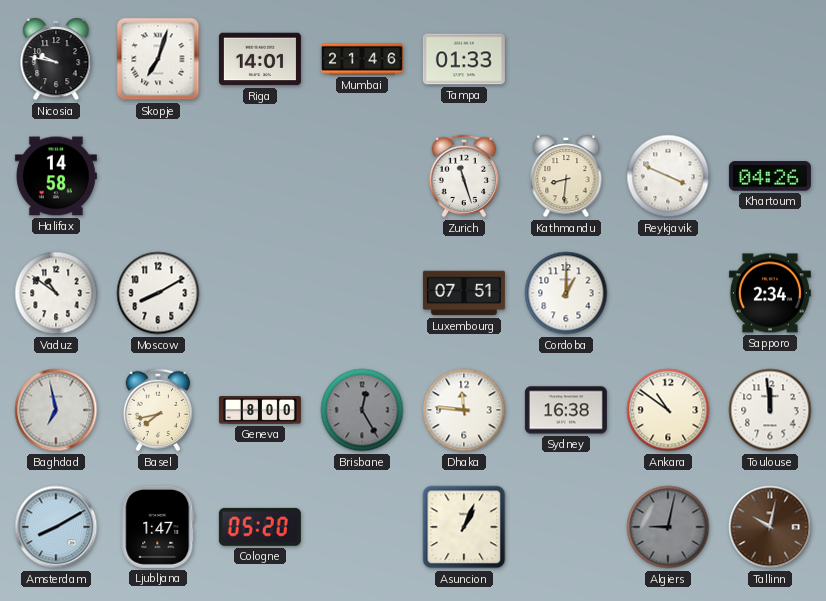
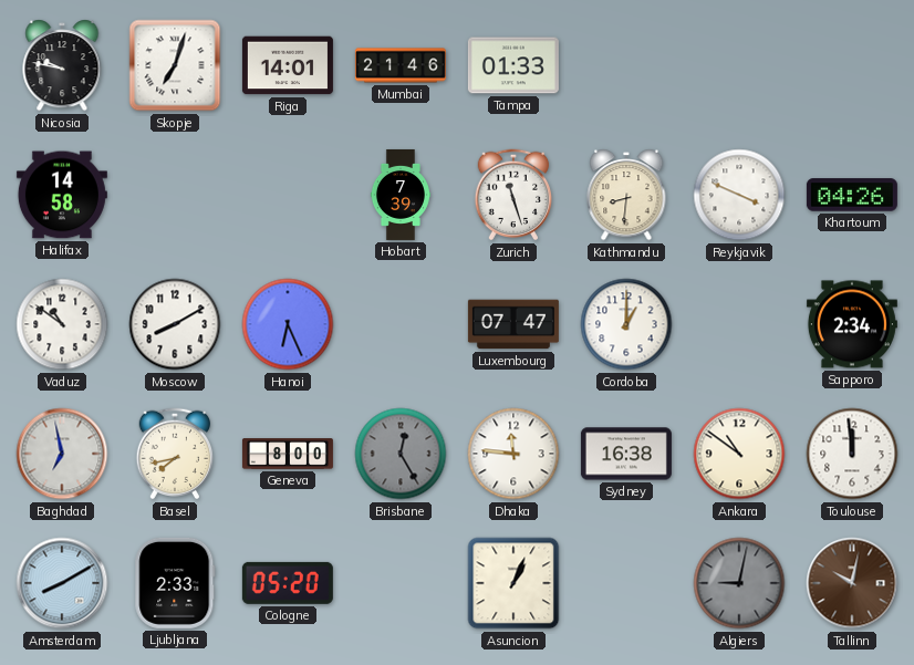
Hobart: none -> 7:39
Hanoi: none -> 6:26
Luxembourg: 07:51 -> 07:47
Ljubljana: 1:47 -> 2:33
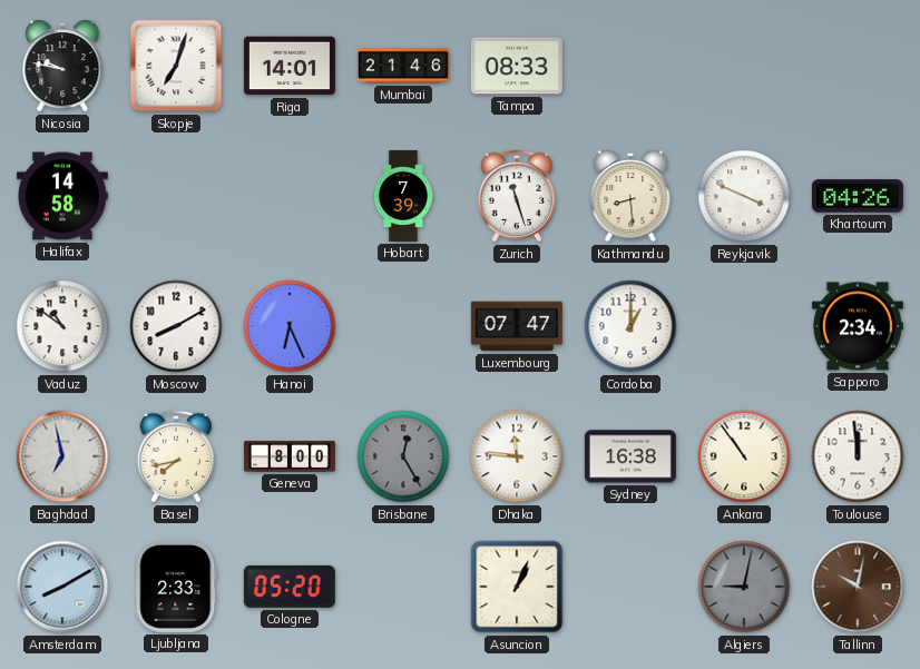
Tampa: 01:33 -> 08:33
Kathmandu: 8:31 -> 8:29
Ankara: 10:51 -> 10:54
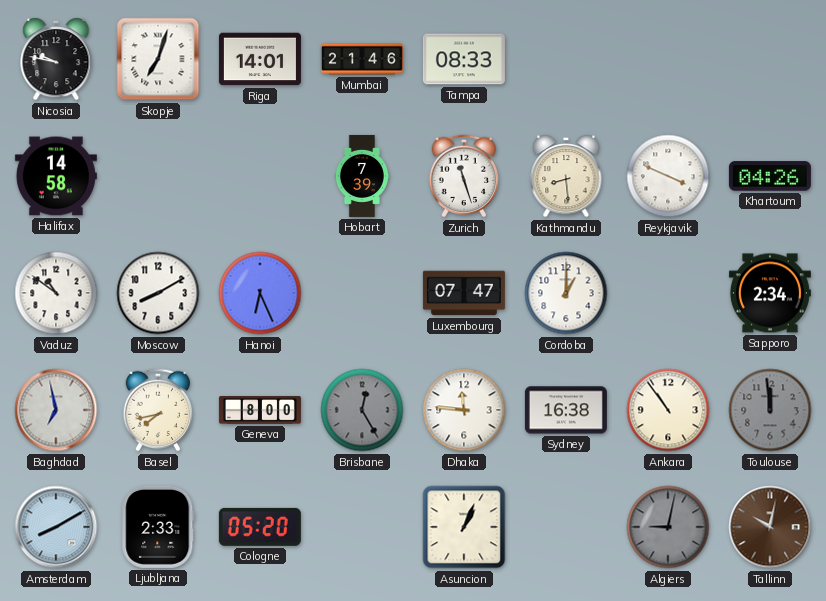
Toulouse dial: white -> grey
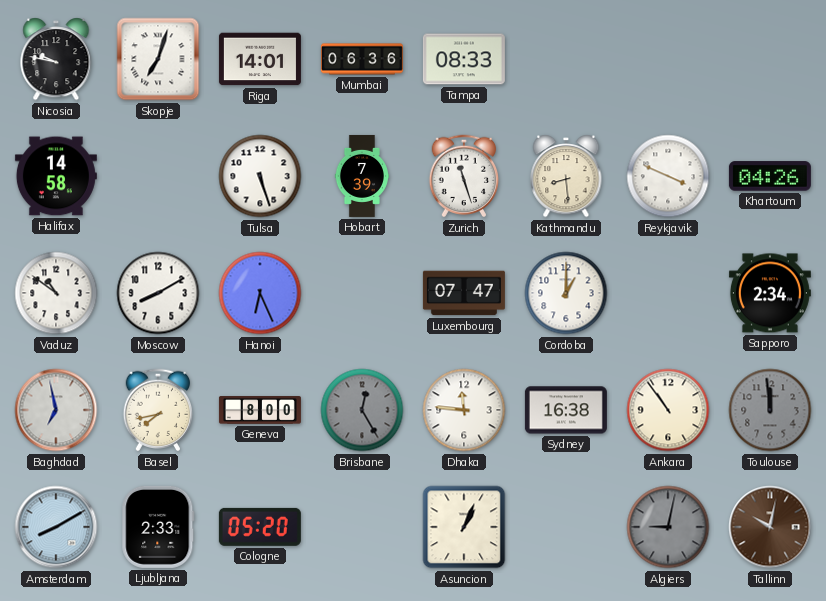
Mumbai: 21:46 -> 06:36
Tulsa: none -> 5:27
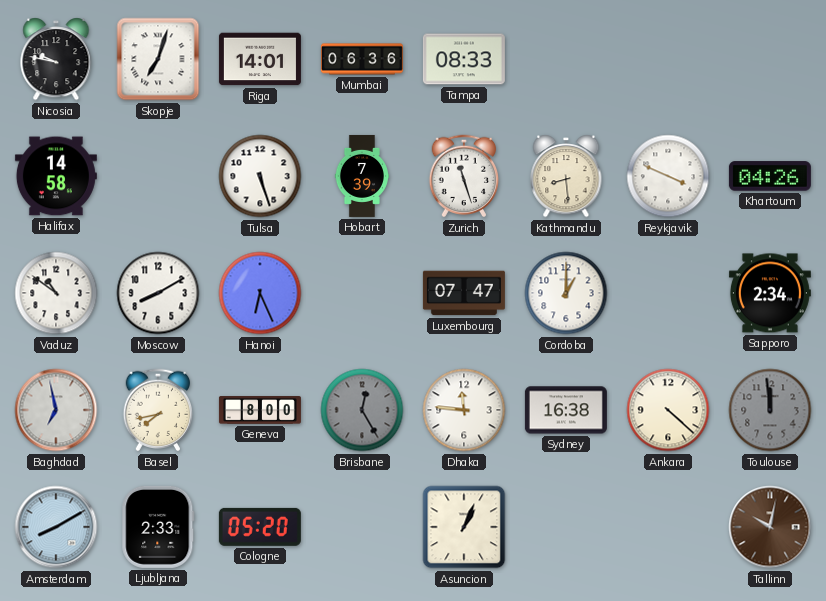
Ankara: 10:54 -> 4:22
Algiers: 9:02 -> none
